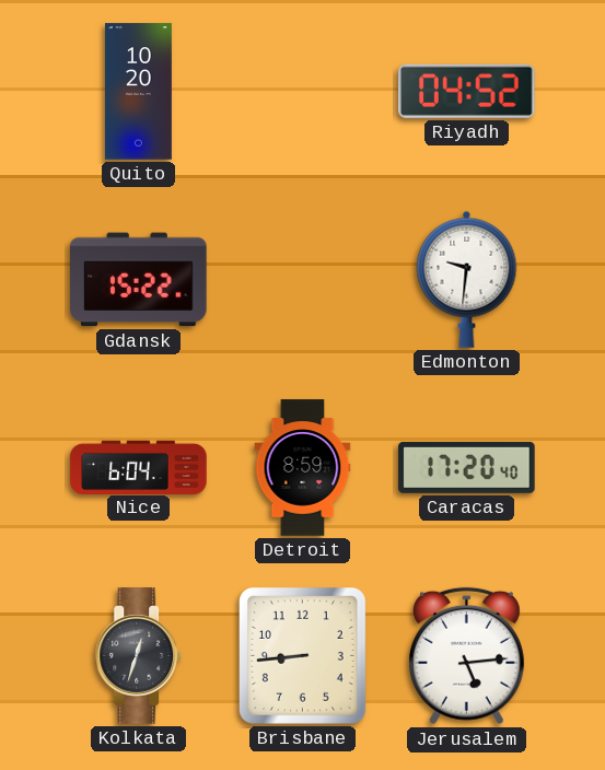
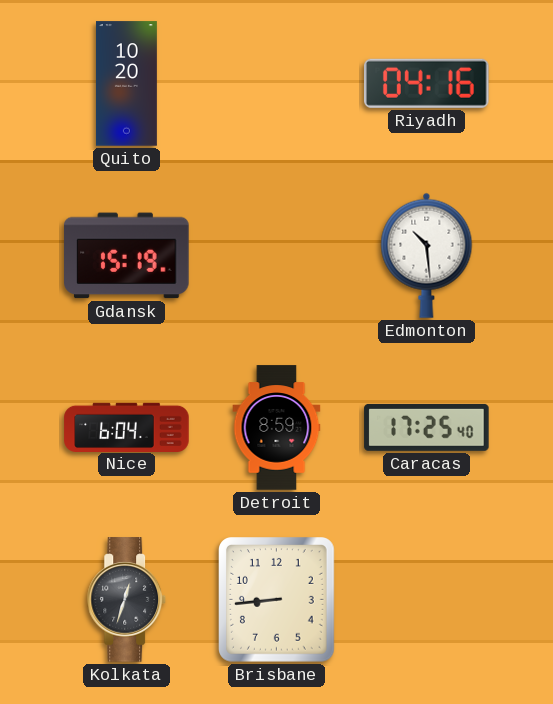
Riyadh: 04:52 -> 04:16
Gdansk: 15:22 -> 15:19
Edmonton: 9:31 -> 10:29
Caracas: 17:20 -> 17:25
Jerusalem: 5:14 -> none
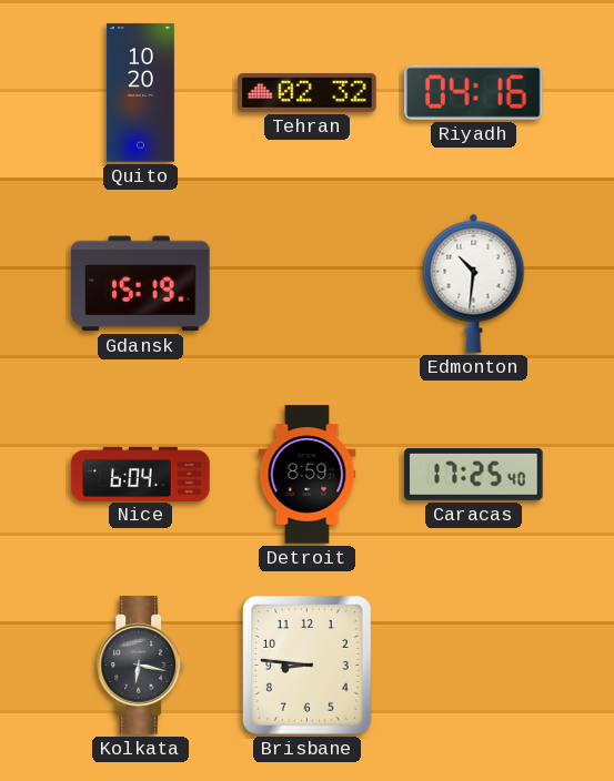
Tehran: none -> 02:32
Edmonton: 10:29 -> 10:31
Kolkata: 12:33 -> 6:17
Brisbane: 8:44 -> 8:46
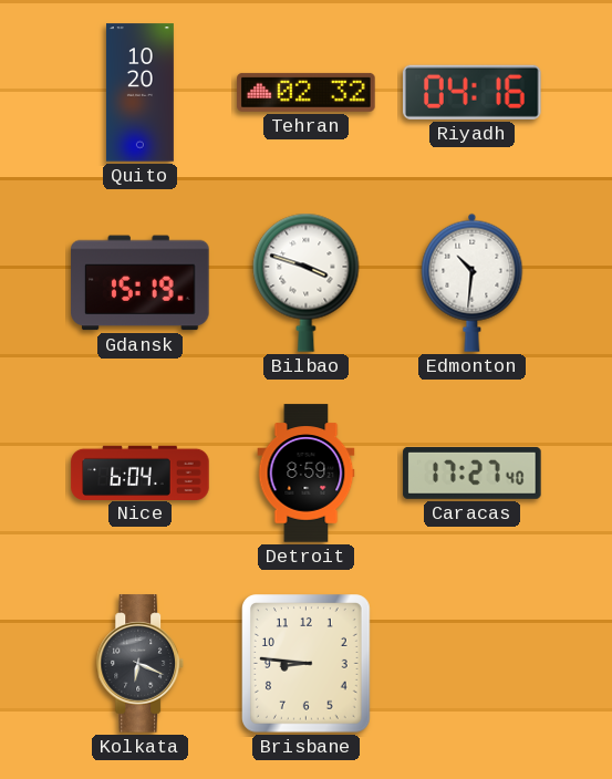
Bilbao: none -> 3:48
Caracas: 17:25 -> 17:27
Kolkata: 6:17 -> 6:19
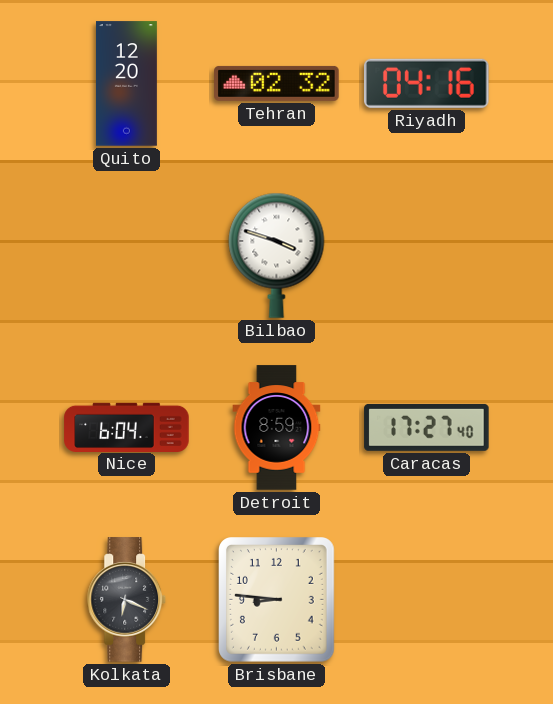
Quito: 10:20 -> 12:20
Gdansk: 15:19 -> none
Edmonton: 10:31 -> none
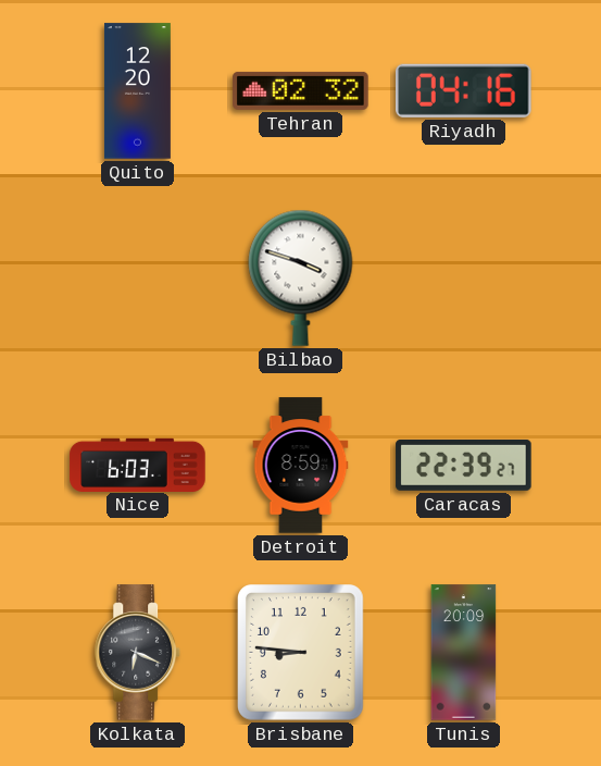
Nice: 6:04 -> 6:03
Caracas: 17:27 -> 22:39
Tunis: none -> 20:09
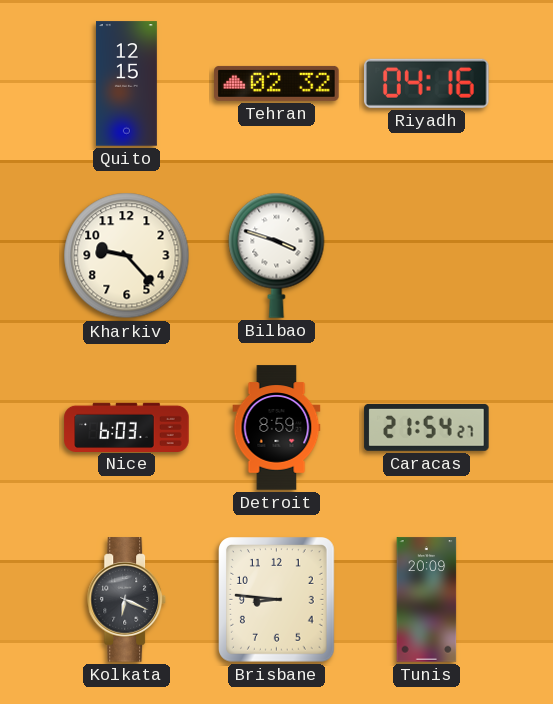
Quito: 12:20 -> 12:15
Kharkiv: none -> 9:23
Caracas: 22:39 -> 21:54
